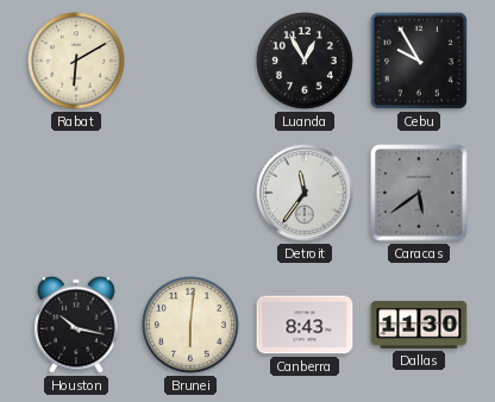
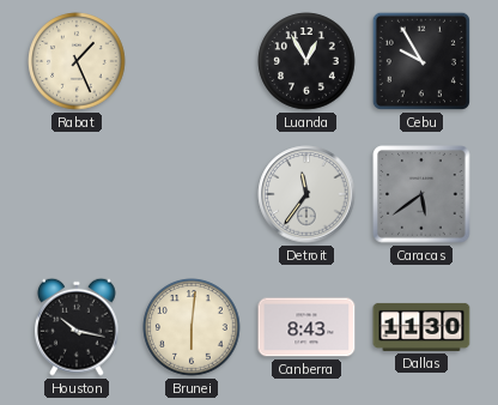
Rabat: 6:10 -> 1:26
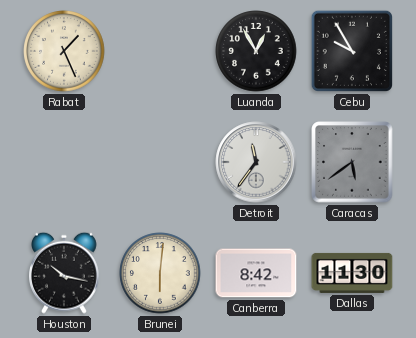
Canberra: 8:43 -> 8:42
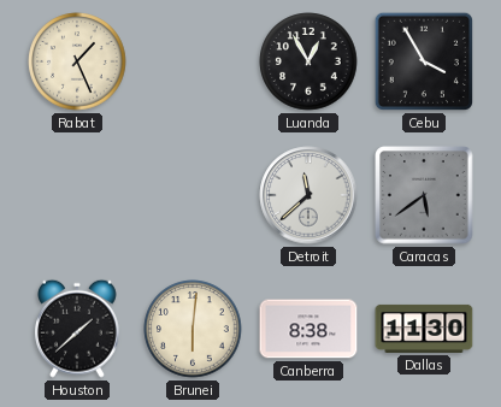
Cebu: 9:55 -> 3:55
Detroit: 11:36 -> 11:38
Houston: 10:17 -> 1:38
Canberra: 8:42 -> 8:38
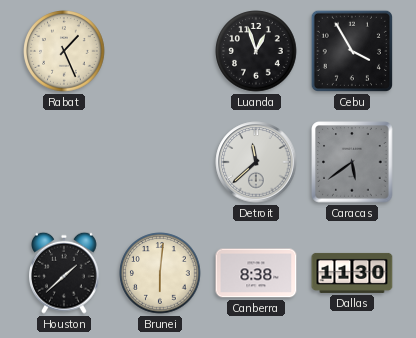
Luanda: 12:55 -> 12:57
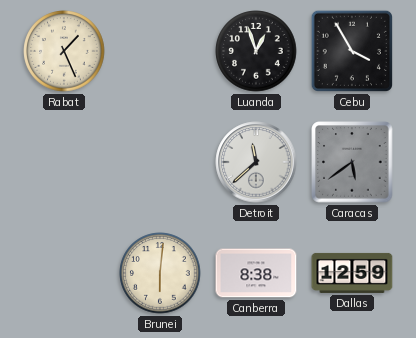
Houston: 1:38 -> none
Dallas: 11:30 -> 12:59
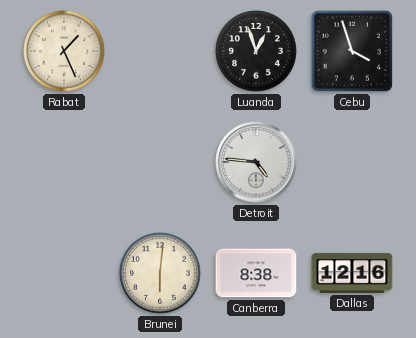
Cebu: 3:55 -> 3:57
Detroit: 11:38 -> 4:46
Caracas: 5:39 -> none
Dallas: 12:59 -> 12:16
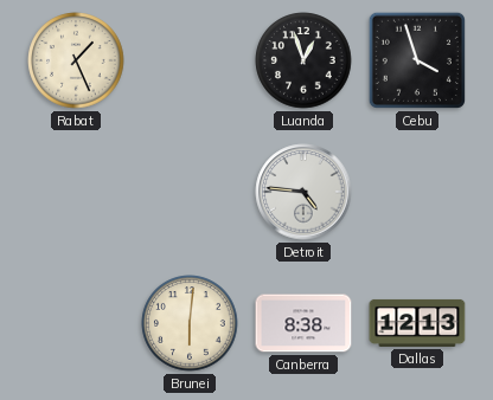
Dallas: 12:16 -> 12:13
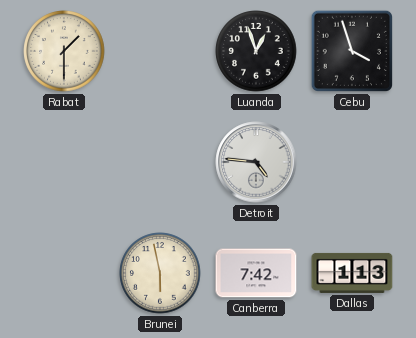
Rabat: 1:26 -> 1:30
Brunei: 6:01 -> 5:58
Canberra: 8:38 -> 7:42
Dallas: 12:13 -> 1:13
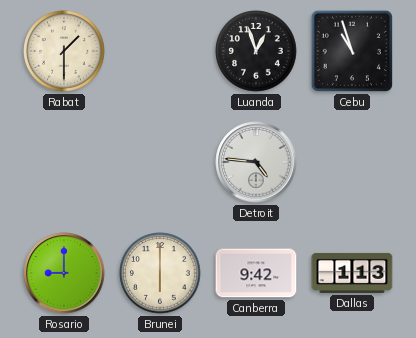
Cebu: 3:57 -> 10:57
Rosario: none -> 9:00
Brunei: 5:58 -> 6:00
Canberra: 7:42 -> 9:42
